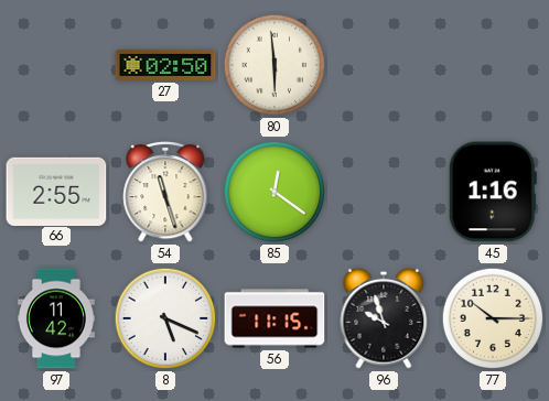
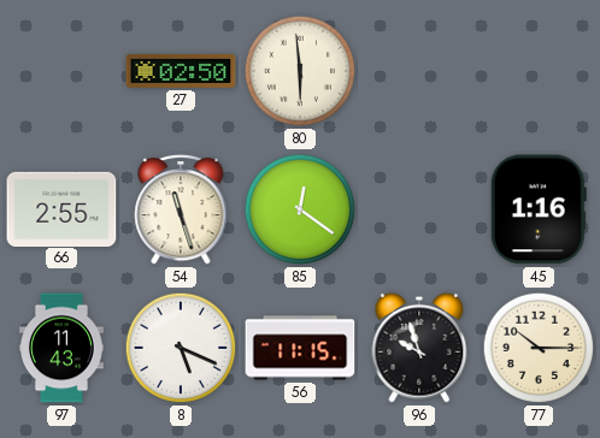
97: 11:42 -> 11:43
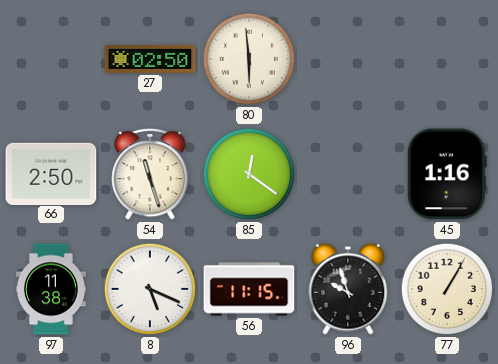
66: 2:55 -> 2:50
97: 11:43 -> 11:38
77: 10:15 -> 1:05
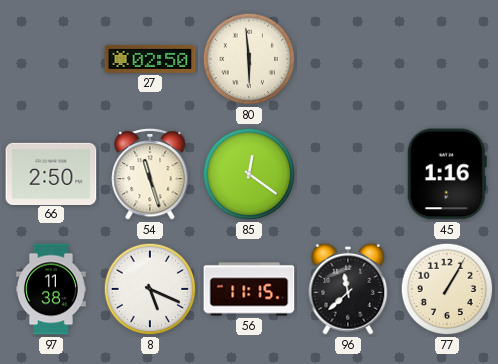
96: 9:57 -> 11:38
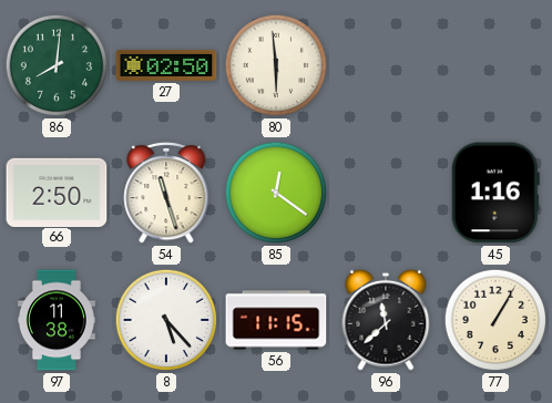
86: none -> 8:01
8: 5:19 -> 5:23
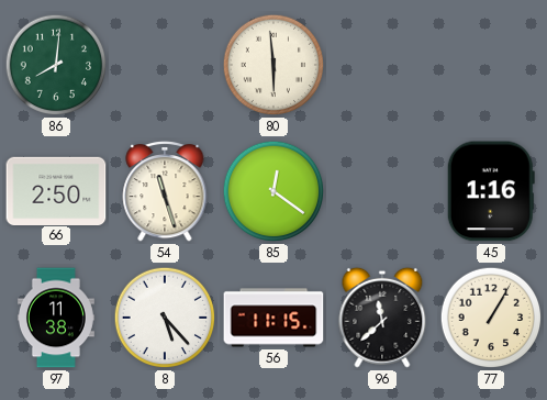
27: 02:50 -> none
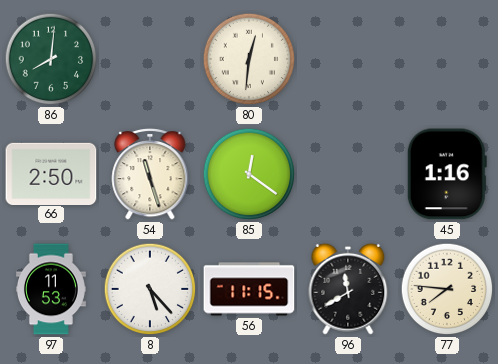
80: 5:59 -> 12:31
97: 11:38 -> 11:53
96: 11:38 -> 11:40
77: 1:05 -> 7:46
